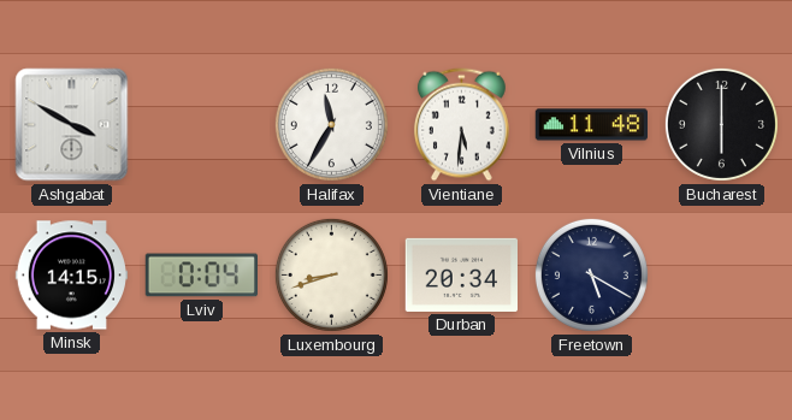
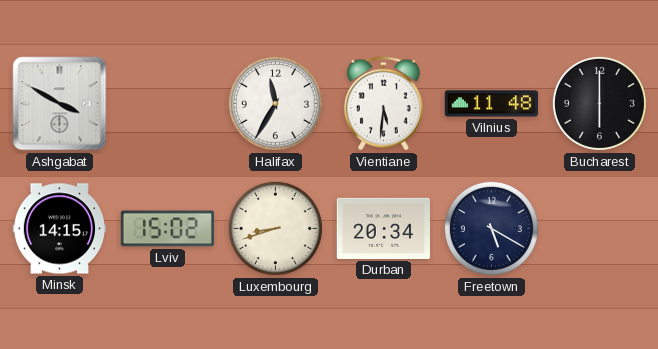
Lviv: 0:04 -> 15:02
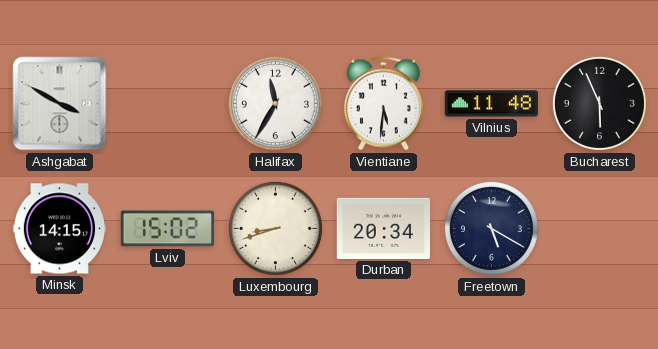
Bucharest: 6:00 -> 5:56
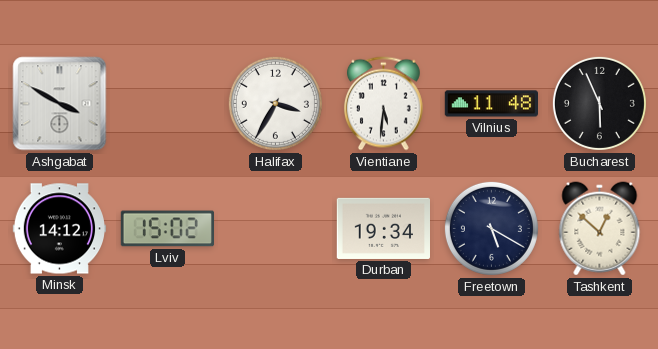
Halifax: 11:35 -> 3:35
Minsk: 14:15 -> 14:12
Luxembourg: 8:42 -> none
Durban: 20:34 -> 19:34
Tashkent: none -> 12:52
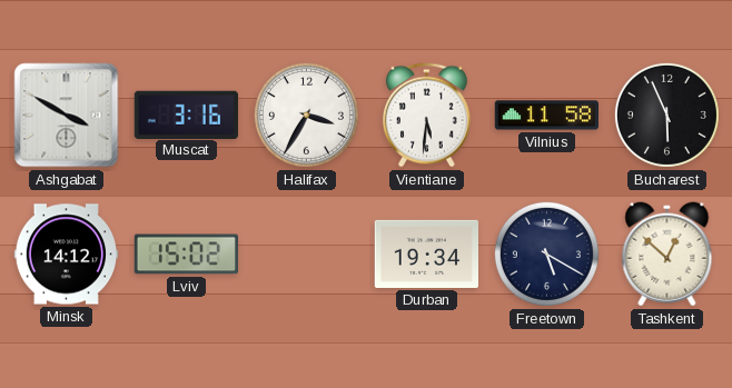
Muscat: none -> 3:16
Vilnius: 11:48 -> 11:58
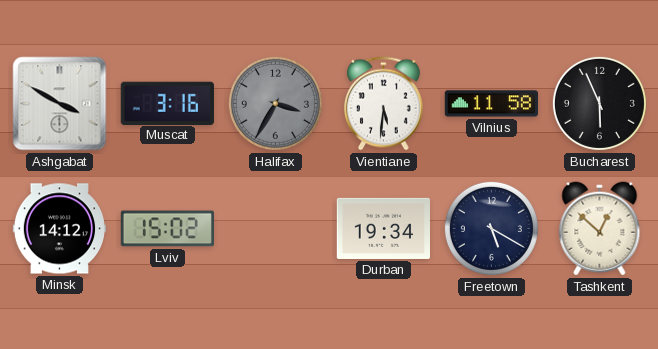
Halifax dial: white -> grey
